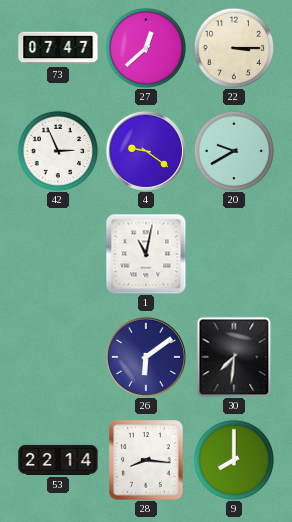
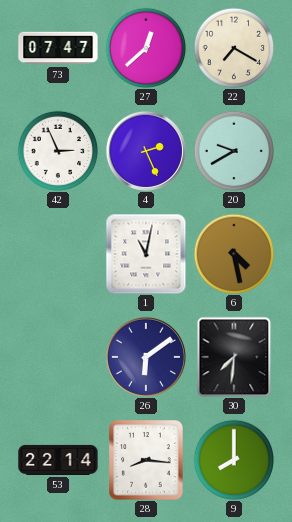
22: 3:15 -> 7:20
4: 9:21 -> 2:26
6: none -> 4:28
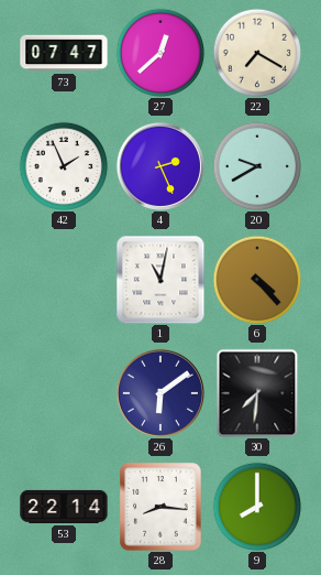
42: 2:56 -> 1:56
6: 4:28 -> 4:23
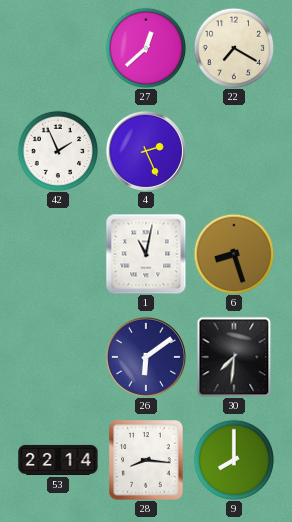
73: 07:47 -> none
20: 9:40 -> none
6: 4:23 -> 8:27
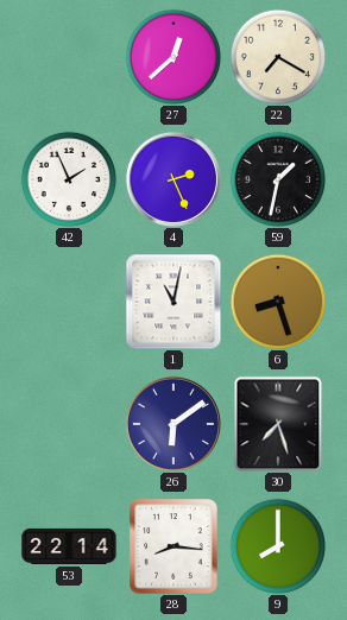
59: none -> 1:32
30: 7:31 -> 7:27
